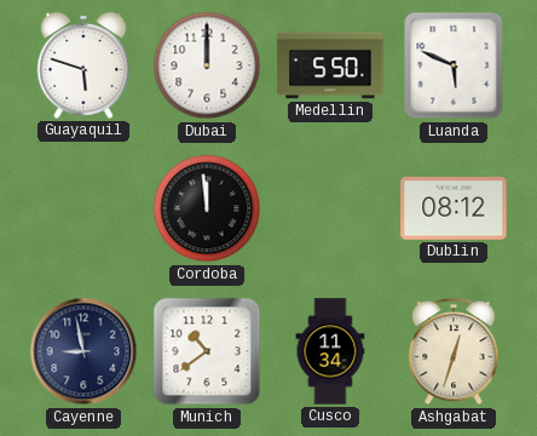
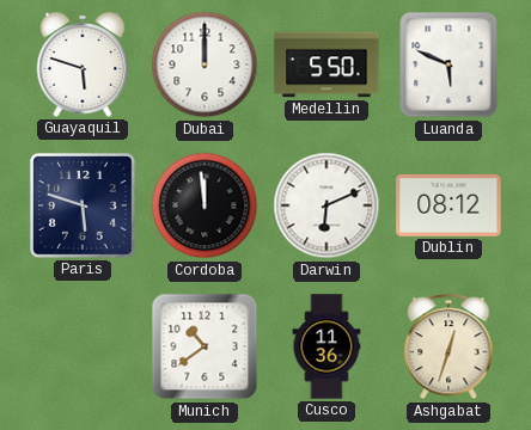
Paris: none -> 5:48
Darwin: none -> 6:11
Cayenne: 8:58 -> none
Cusco: 11:34 -> 11:36
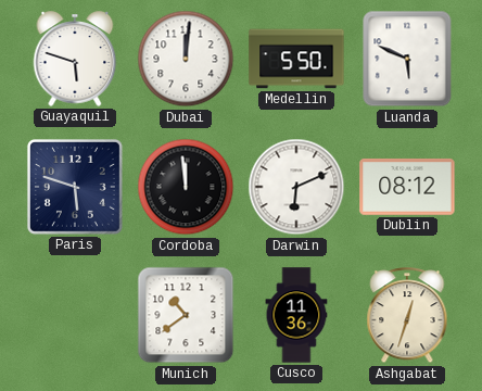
Dubai: 12:00 -> 12:01
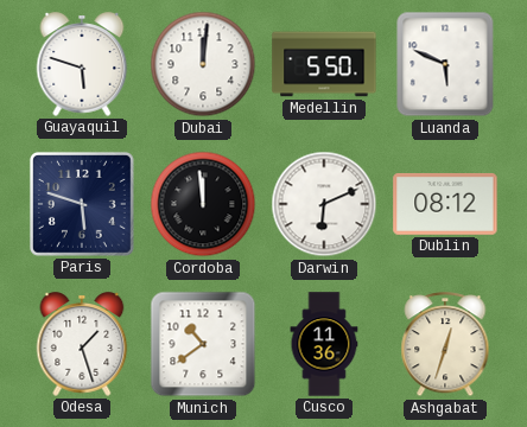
Odesa: none -> 1:27
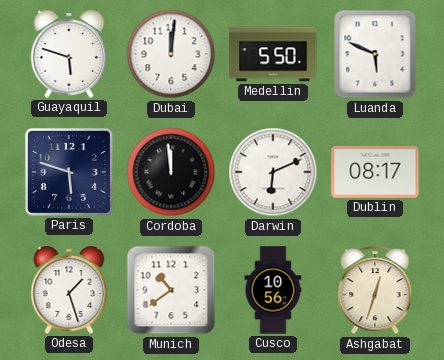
Dublin: 08:12 -> 08:17
Cusco: 11:36 -> 10:56
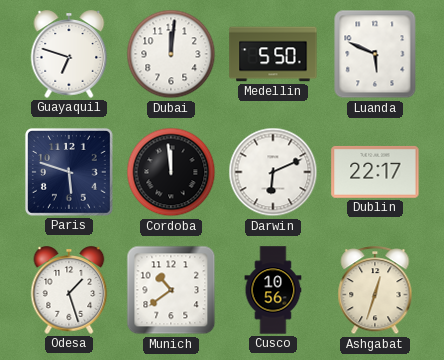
Guayaquil: 5:48 -> 6:48
Dublin: 08:17 -> 22:17
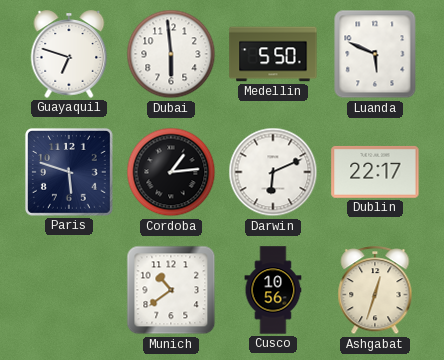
Dubai: 12:01 -> 5:59
Cordoba: 11:59 -> 1:14
Odesa: 1:27 -> none
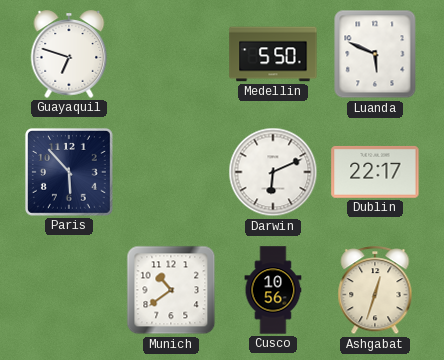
Dubai: 5:59 -> none
Paris: 5:48 -> 5:53
Cordoba: 1:14 -> none
